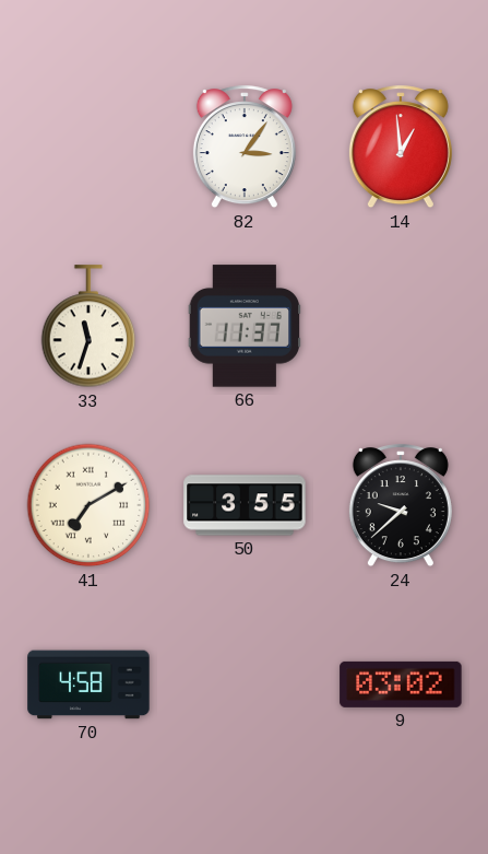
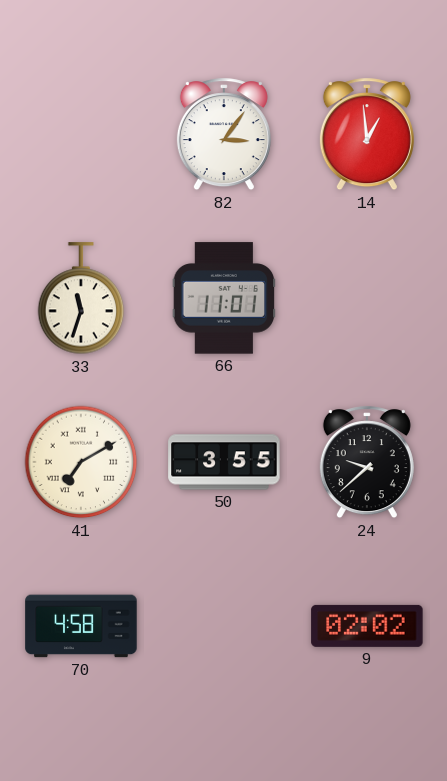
66: 11:37 -> 11:01
9: 03:02 -> 02:02
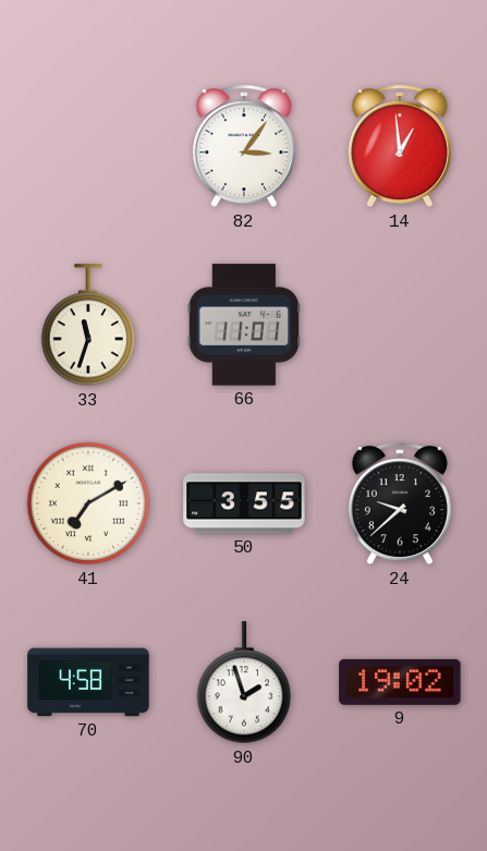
90: none -> 1:57
9: 02:02 -> 19:02
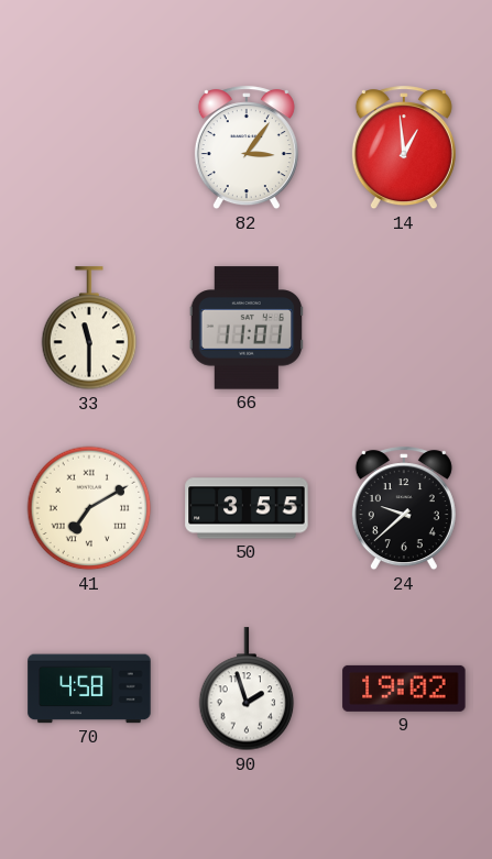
33: 11:33 -> 11:30
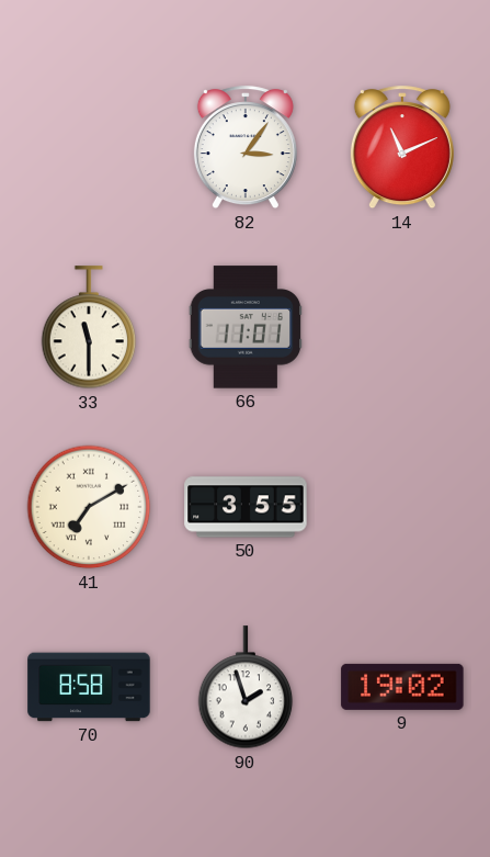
14: 12:59 -> 11:11
24: 9:38 -> none
70: 4:58 -> 8:58
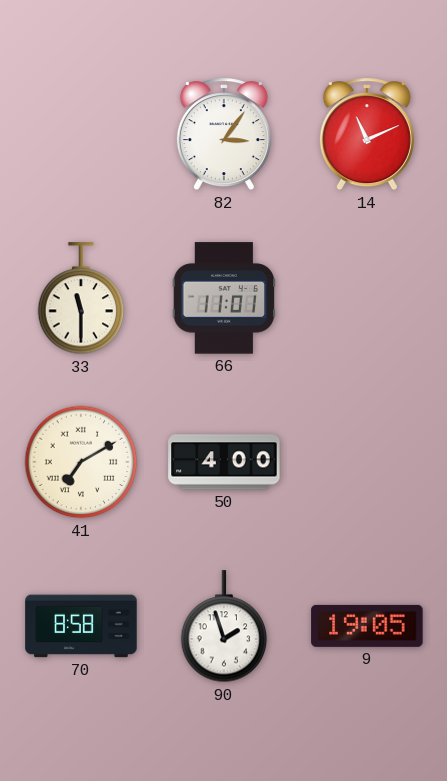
50: 3:55 -> 4:00
9: 19:02 -> 19:05
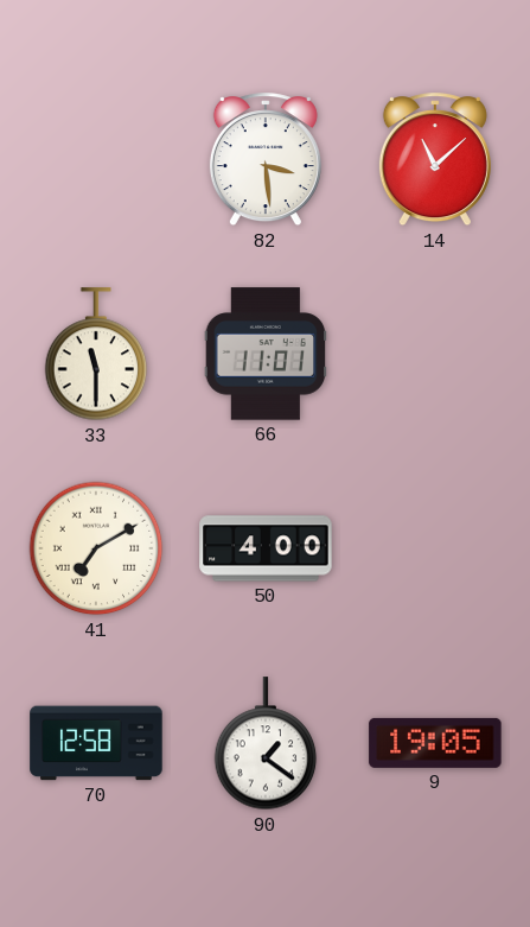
82: 3:06 -> 3:29
14: 11:11 -> 11:08
70: 8:58 -> 12:58
90: 1:57 -> 1:21
